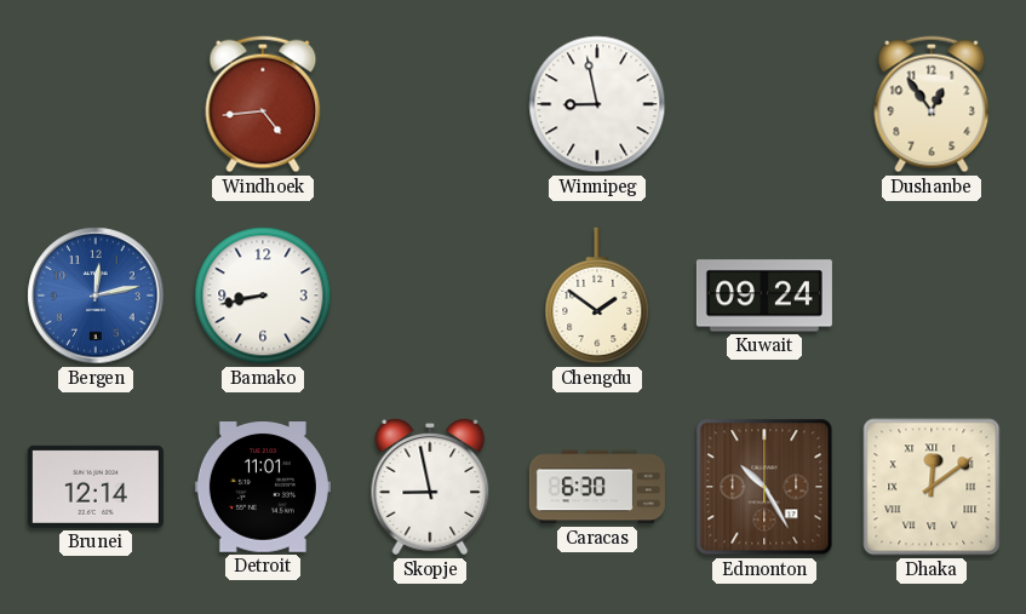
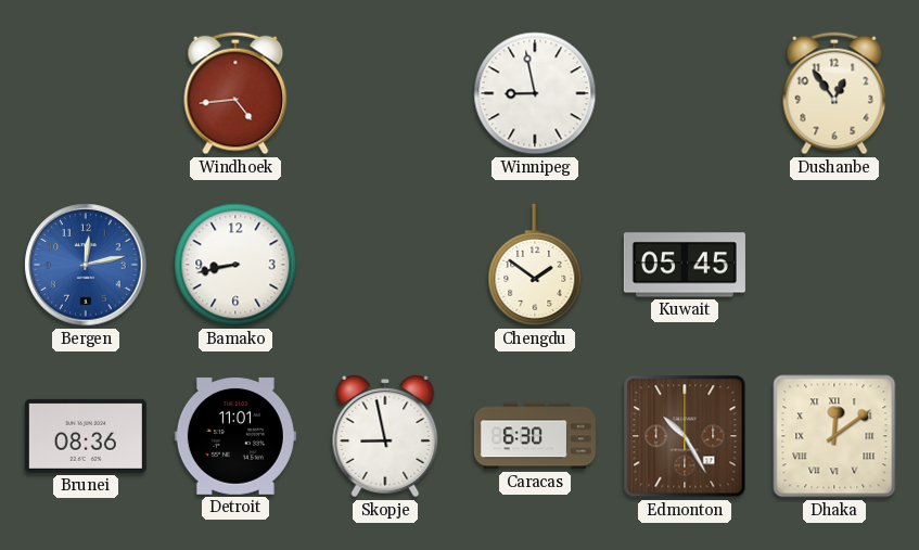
Kuwait: 09:24 -> 05:45
Brunei: 12:14 -> 08:36
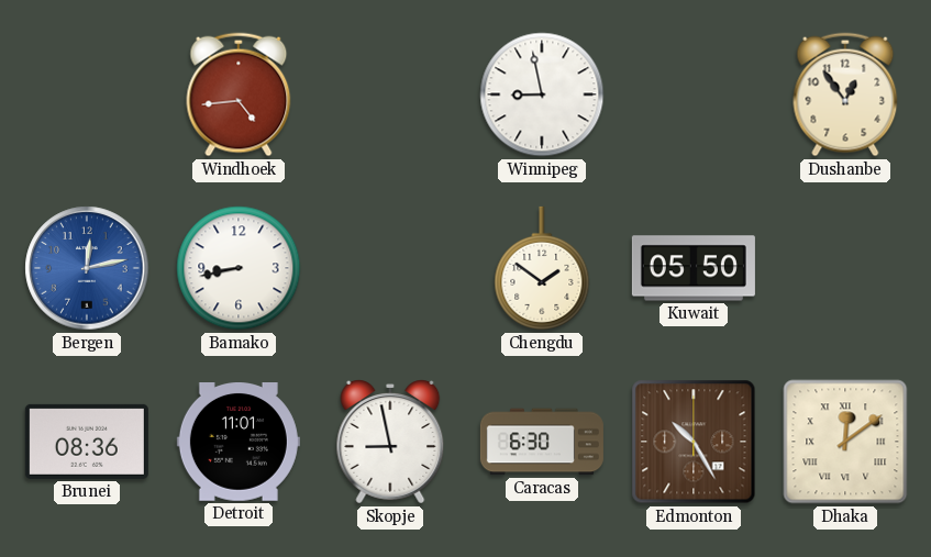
Kuwait: 05:45 -> 05:50
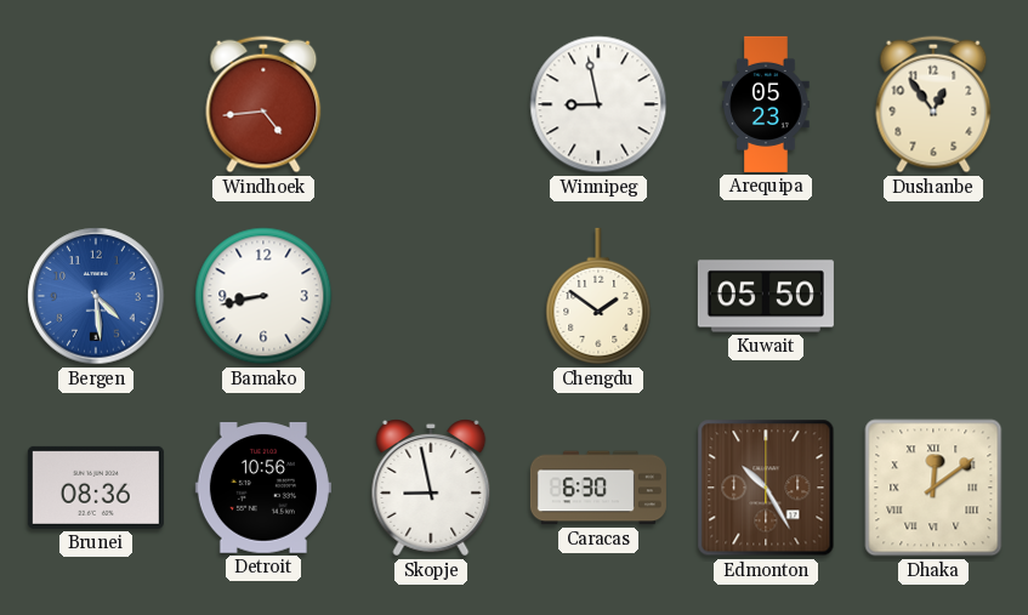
Arequipa: none -> 05:23
Bergen: 12:13 -> 4:29
Detroit: 11:01 -> 10:56
